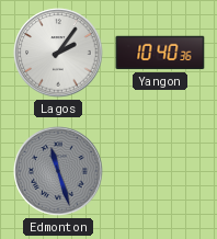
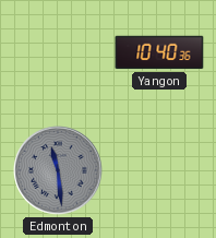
Lagos: 2:06 -> none
Edmonton: 11:27 -> 11:29
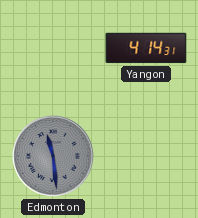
Yangon: 10:40 -> 4:14
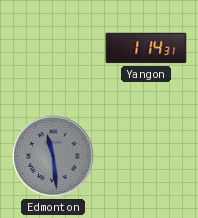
Yangon: 4:14 -> 1:14
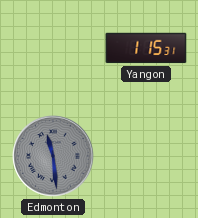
Yangon: 1:14 -> 1:15
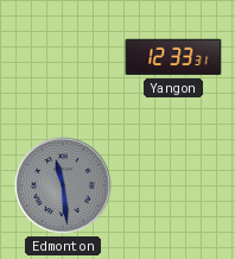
Yangon: 1:15 -> 12:33
